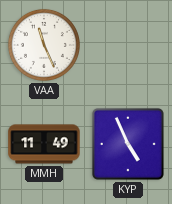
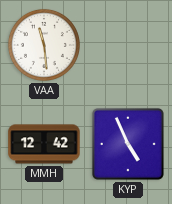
VAA: 11:26 -> 11:29
MMH: 11:49 -> 12:42
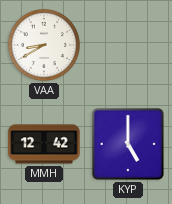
VAA: 11:29 -> 8:40
KYP: 4:56 -> 5:00
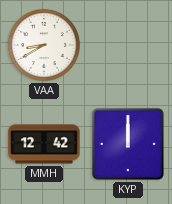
KYP: 5:00 -> 12:00
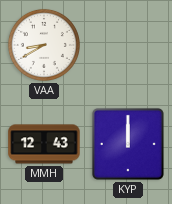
MMH: 12:42 -> 12:43
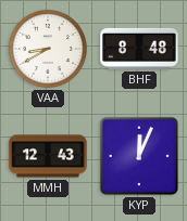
BHF: none -> 8:48
KYP: 12:00 -> 12:04
